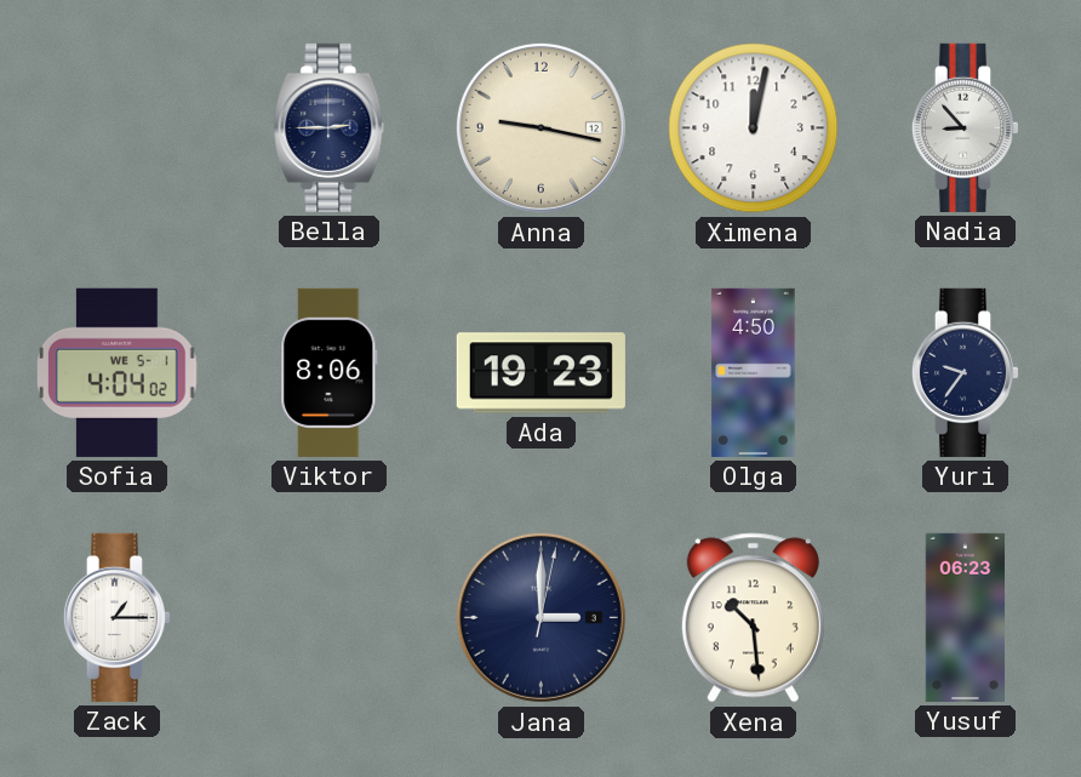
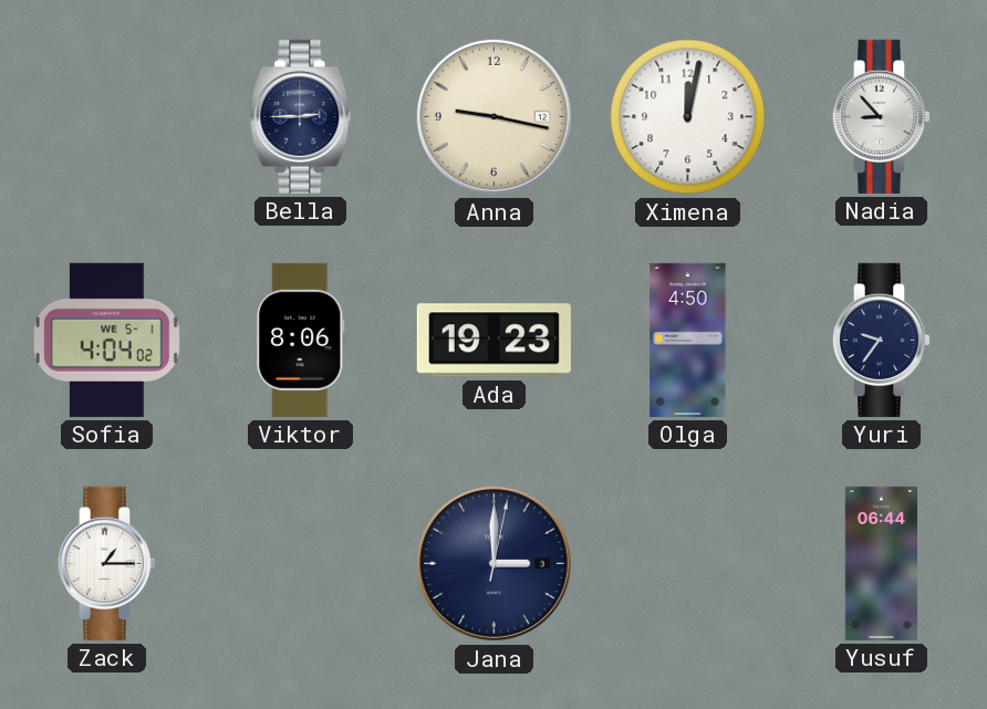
Xena: 10:29 -> none
Yusuf: 06:23 -> 06:44
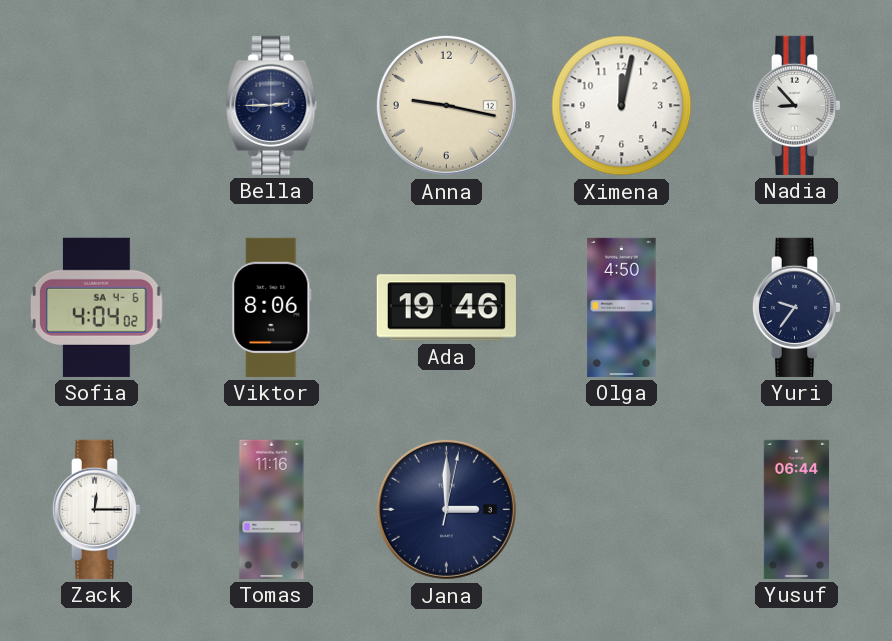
Sofia date: WE 5-1 -> SA 4-6
Ada: 19:23 -> 19:46
Zack: 1:15 -> 12:15
Tomas: none -> 11:16
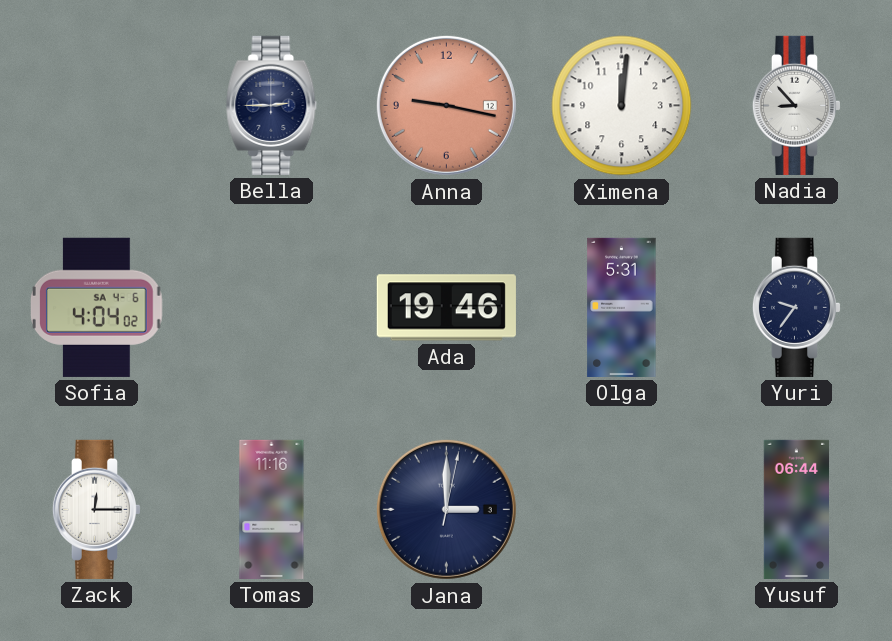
Anna dial: cream -> salmon
Ximena: 12:02 -> 12:01
Viktor: 8:06 -> none
Olga: 4:50 -> 5:31
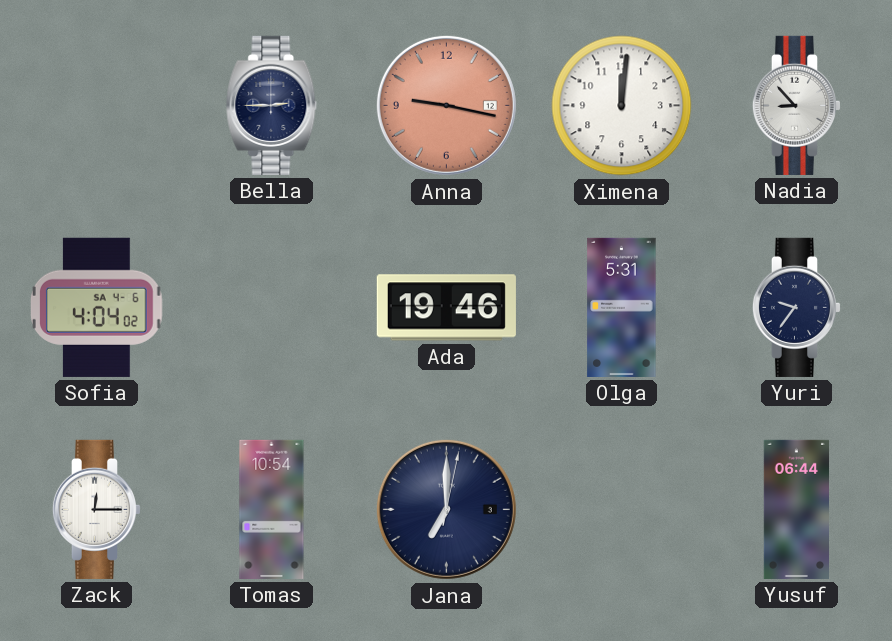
Tomas: 11:16 -> 10:54
Jana: 3:00 -> 7:00
